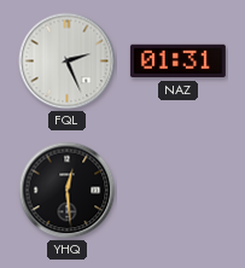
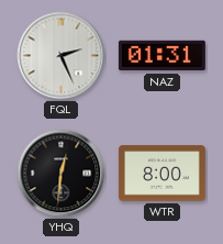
YHQ: 12:29 -> 12:31
WTR: none -> 8:00
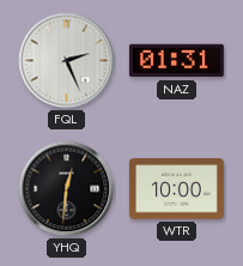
WTR: 8:00 -> 10:00
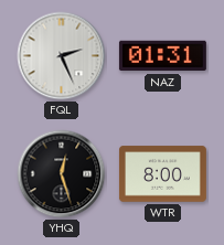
YHQ: 12:31 -> 12:27
WTR: 10:00 -> 8:00
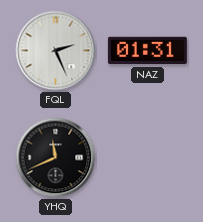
YHQ: 12:27 -> 11:41
WTR: 8:00 -> none
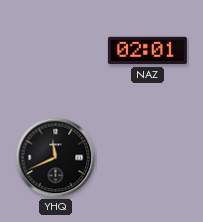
FQL: 2:26 -> none
NAZ: 01:31 -> 02:01
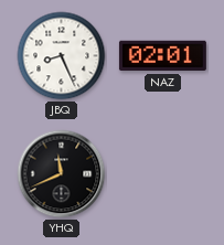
JBQ: none -> 8:26
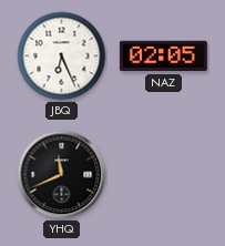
JBQ: 8:26 -> 6:26
NAZ: 02:01 -> 02:05
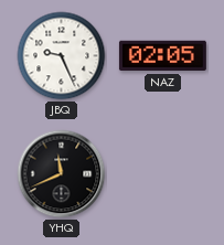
JBQ: 6:26 -> 9:26
